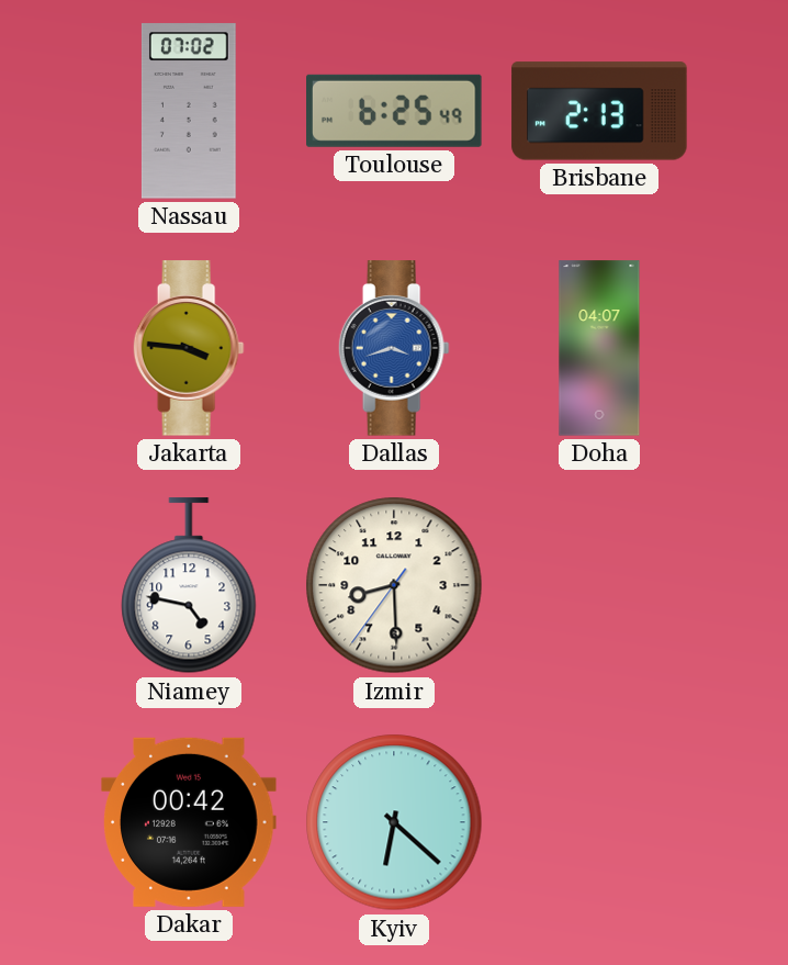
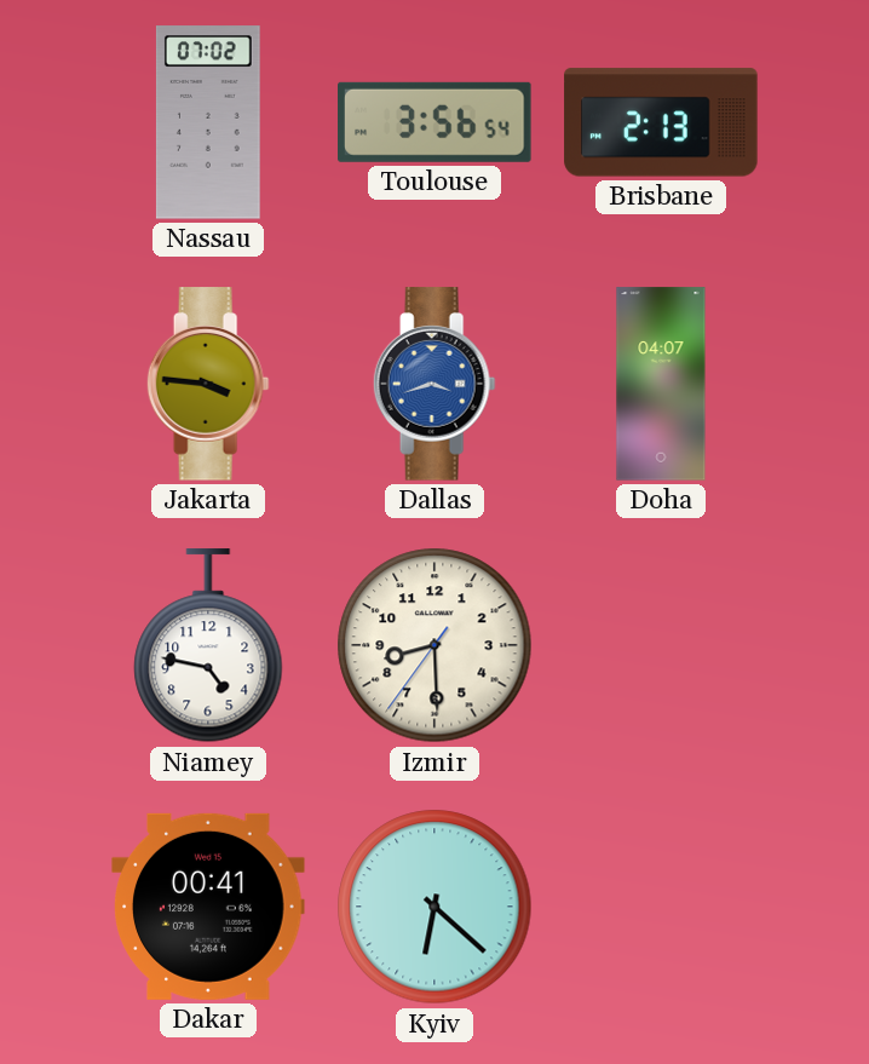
Toulouse: 6:25 -> 3:56
Dakar: 00:42 -> 00:41
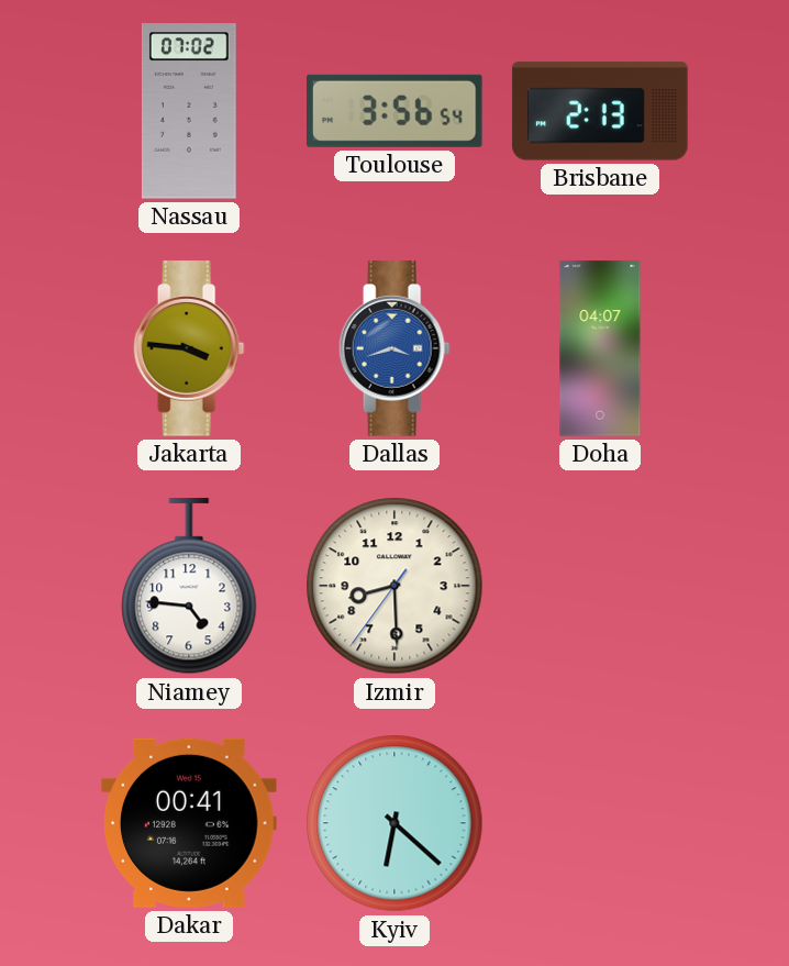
Niamey: 4:47 -> 4:46
